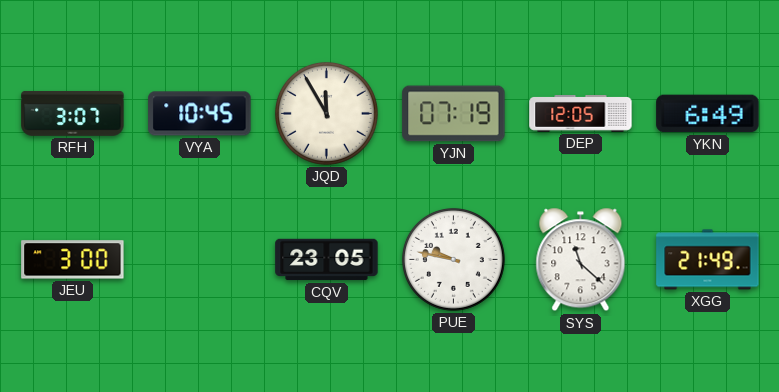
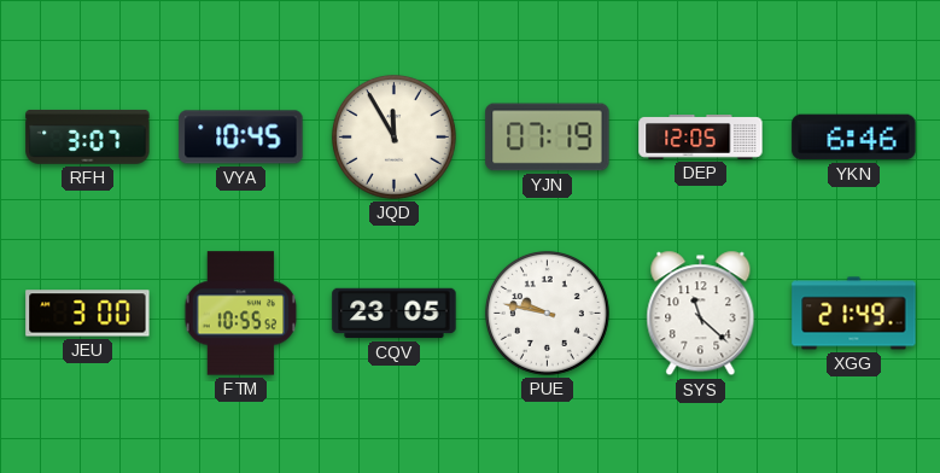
YKN: 6:49 -> 6:46
FTM: none -> 10:55
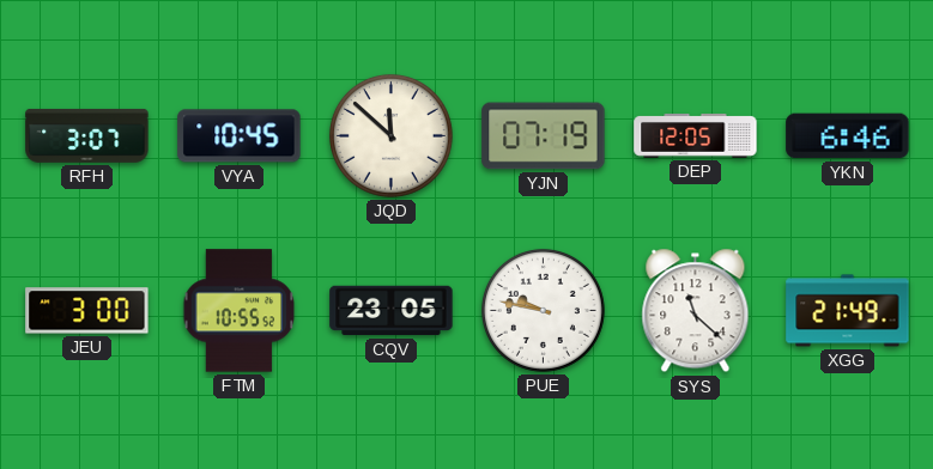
JQD: 11:55 -> 11:52
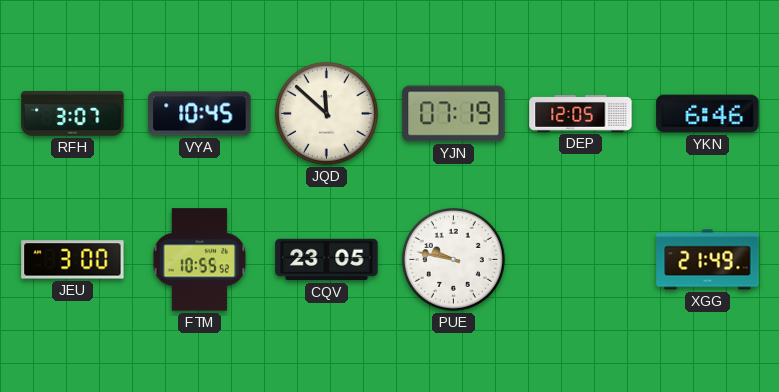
SYS: 11:22 -> none
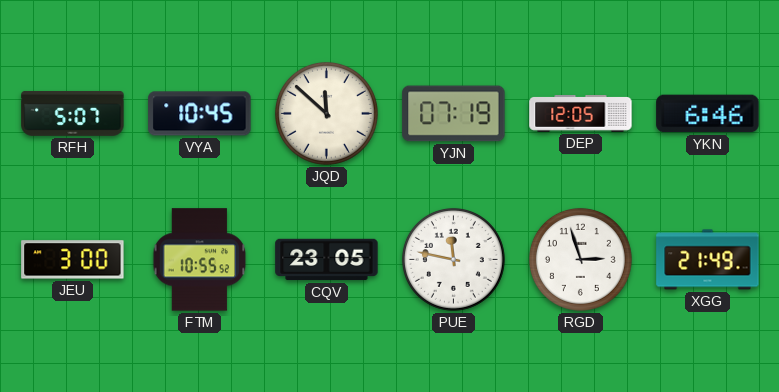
RFH: 3:07 -> 5:07
PUE: 9:47 -> 11:47
RGD: none -> 2:57
